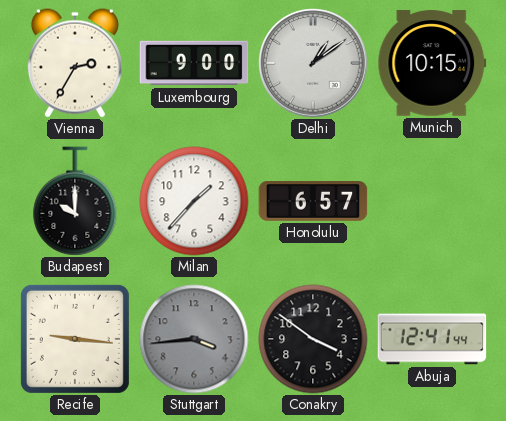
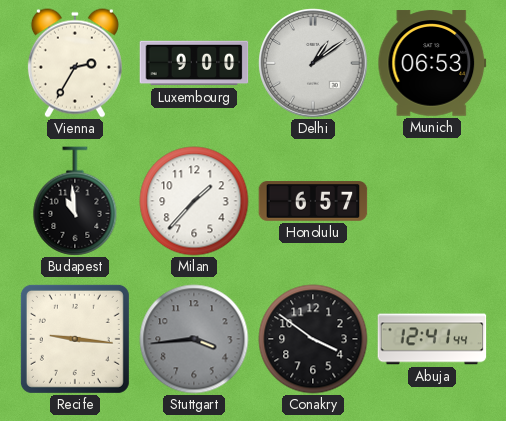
Munich: 10:15 -> 06:53
Budapest: 10:00 -> 10:59
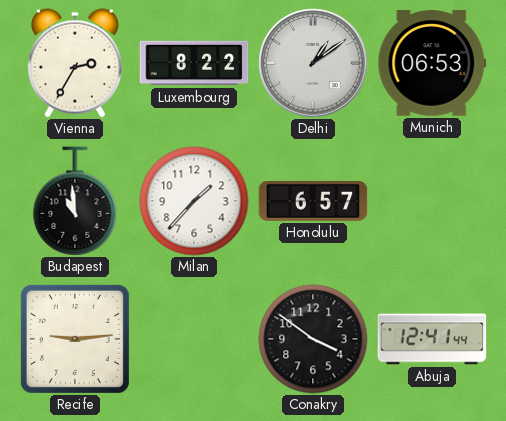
Luxembourg: 9:00 -> 8:22
Recife: 9:16 -> 9:14
Stuttgart: 3:44 -> none
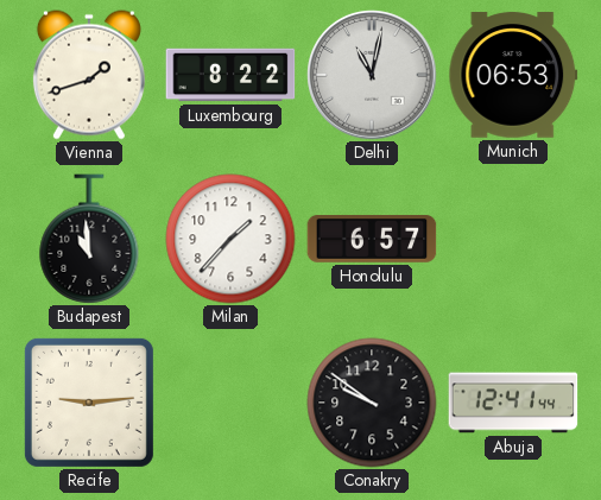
Vienna: 2:35 -> 1:42
Delhi: 1:09 -> 11:02
Conakry: 3:51 -> 9:51
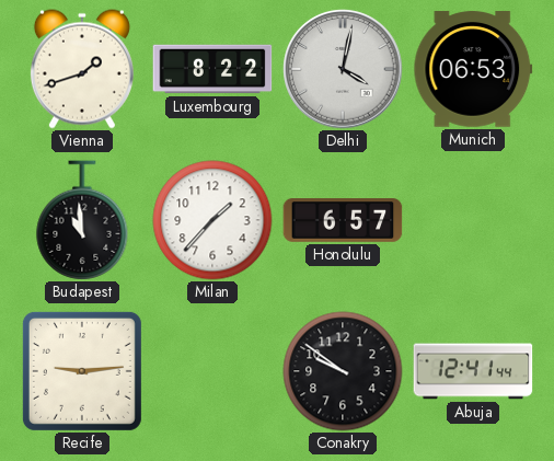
Delhi: 11:02 -> 4:02
